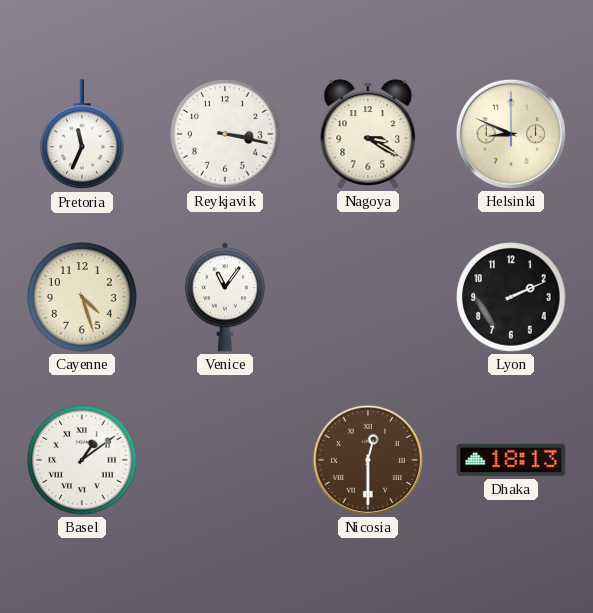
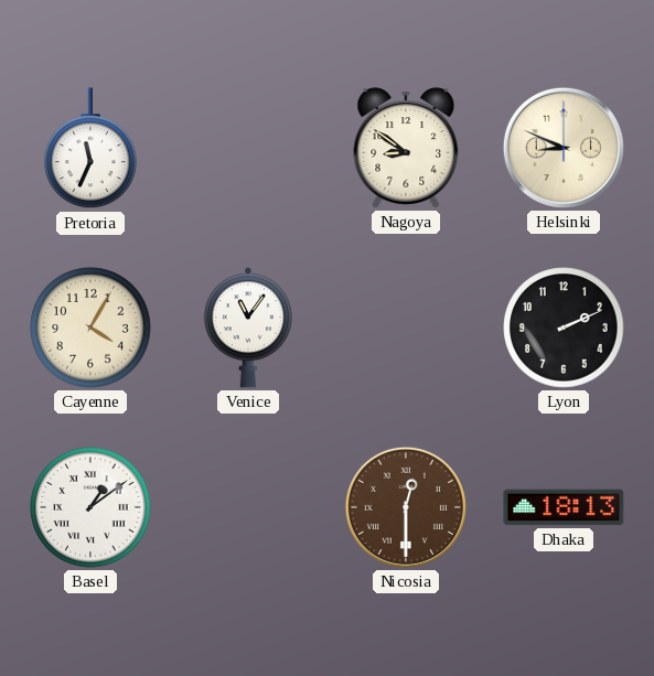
Reykjavik: 3:17 -> none
Nagoya: 3:20 -> 8:51
Cayenne: 4:27 -> 4:05
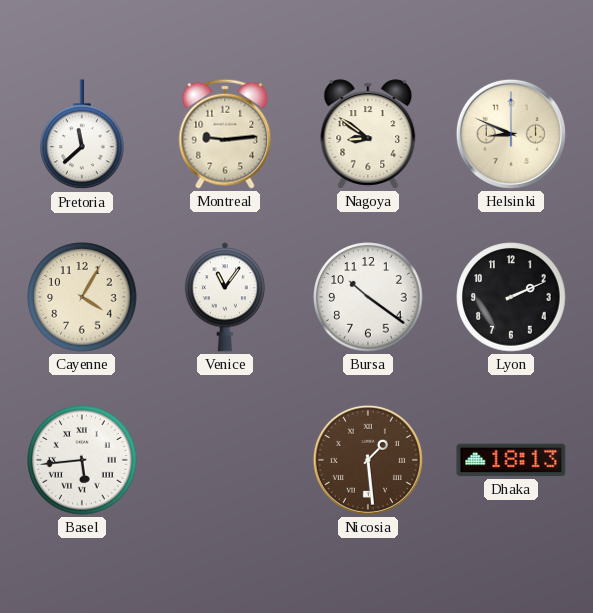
Pretoria: 11:34 -> 11:38
Montreal: none -> 9:14
Bursa: none -> 10:21
Basel: 1:09 -> 5:44
Nicosia: 12:30 -> 1:29
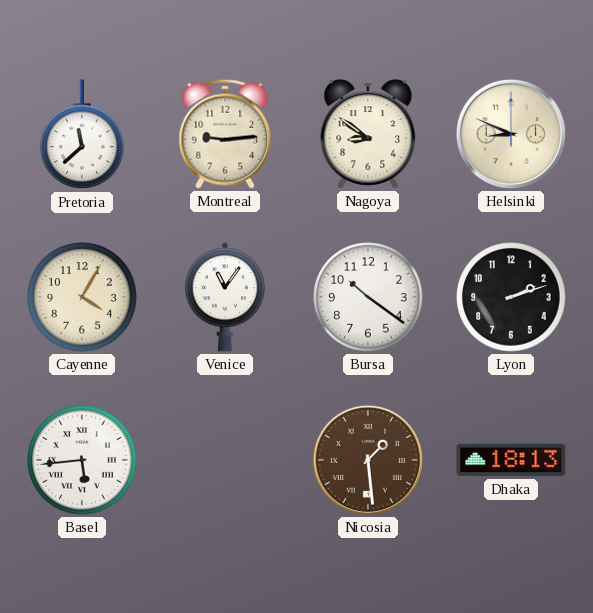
Lyon: 2:11 -> 2:12
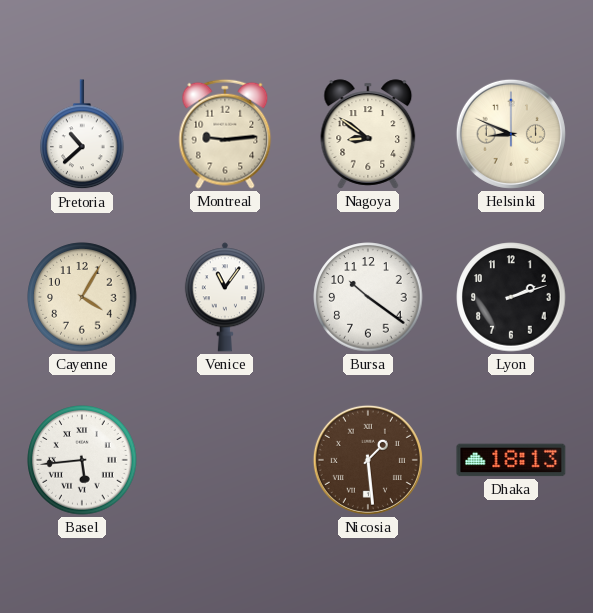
Pretoria: 11:38 -> 10:38
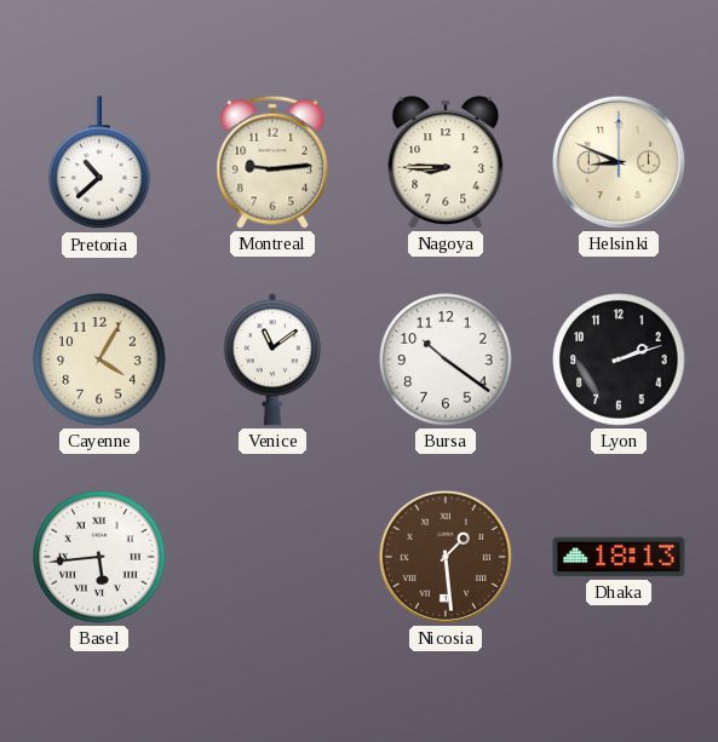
Nagoya: 8:51 -> 8:45
Venice: 11:06 -> 11:09
